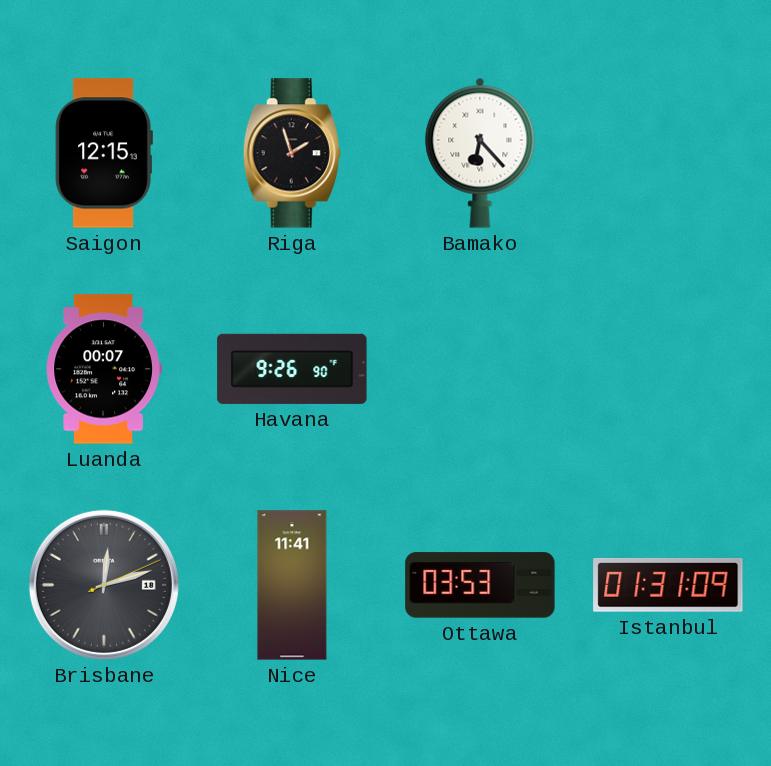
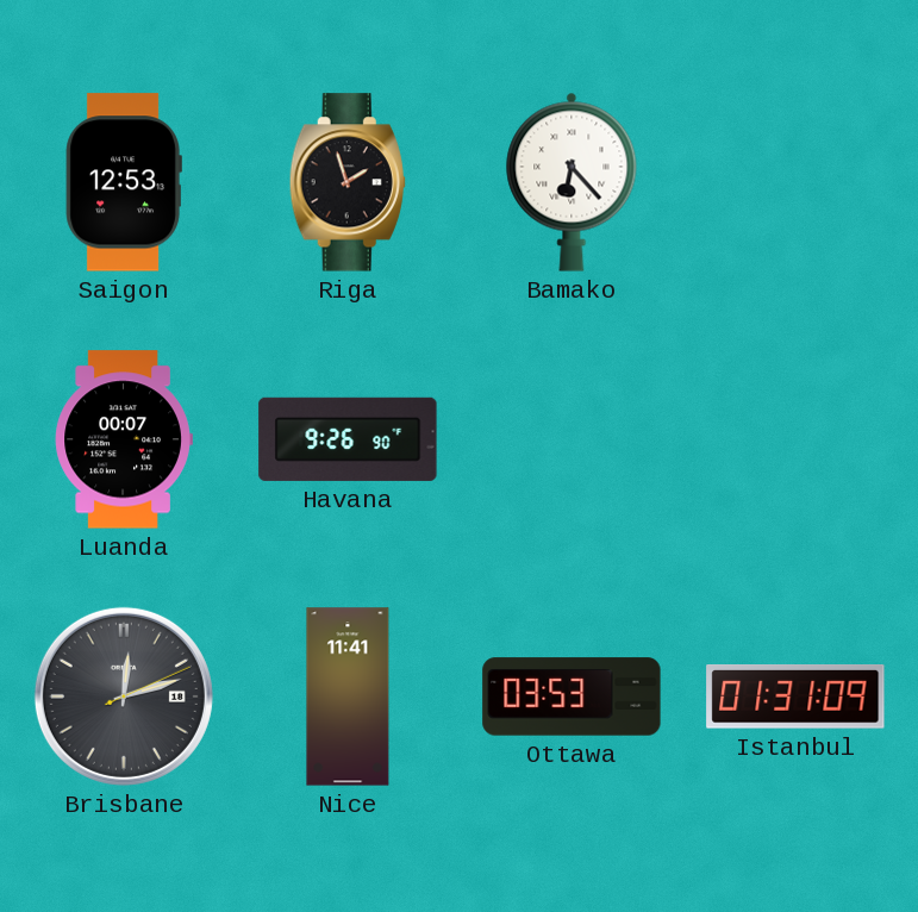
Saigon: 12:15 -> 12:53
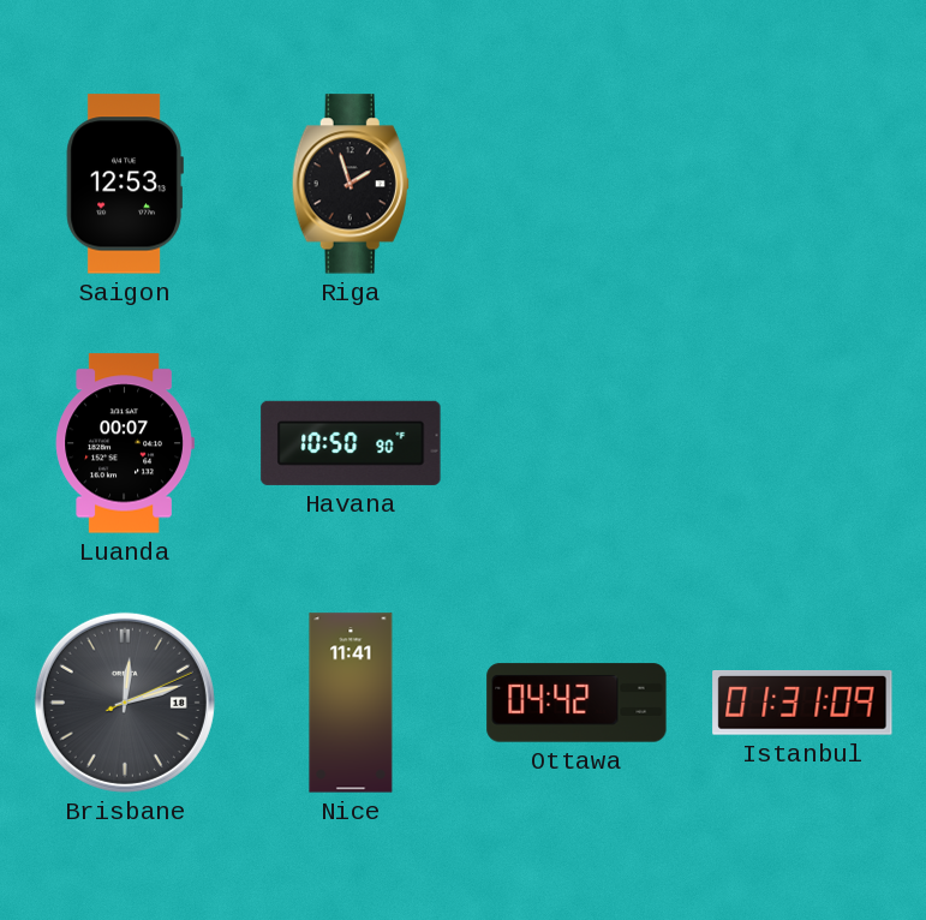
Bamako: 6:23 -> none
Havana: 9:26 -> 10:50
Ottawa: 03:53 -> 04:42
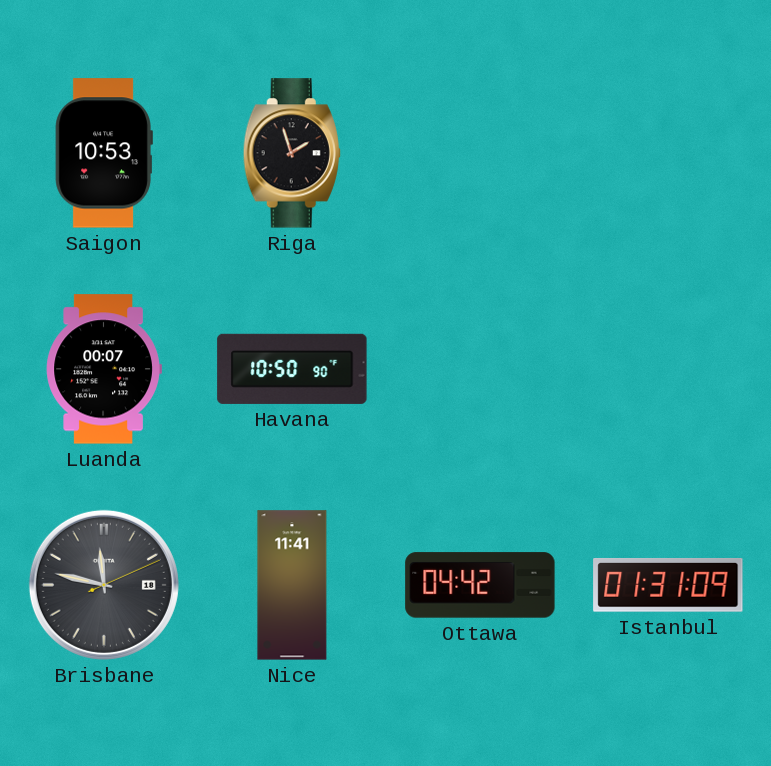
Saigon: 12:53 -> 10:53
Brisbane: 12:12 -> 11:47
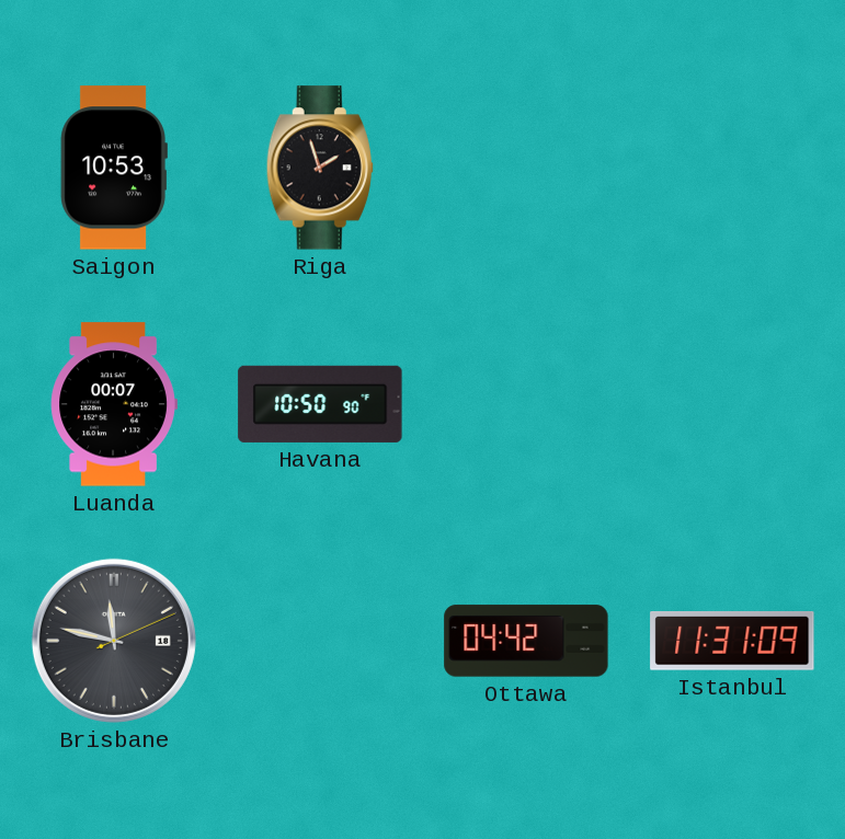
Nice: 11:41 -> none
Istanbul: 01:31 -> 11:31
